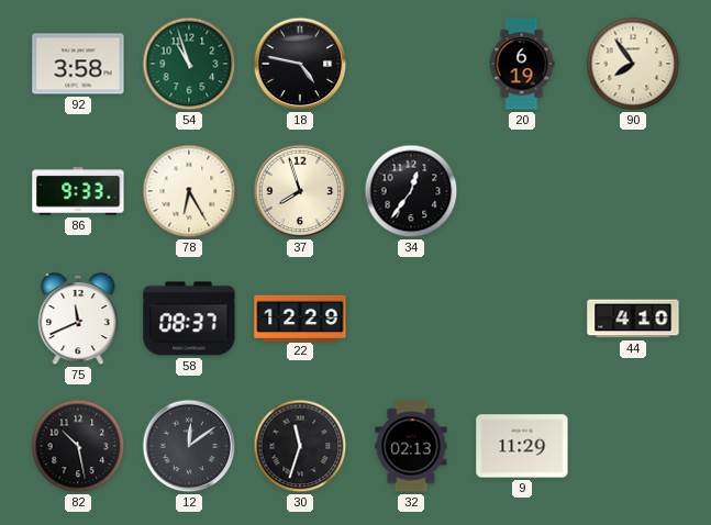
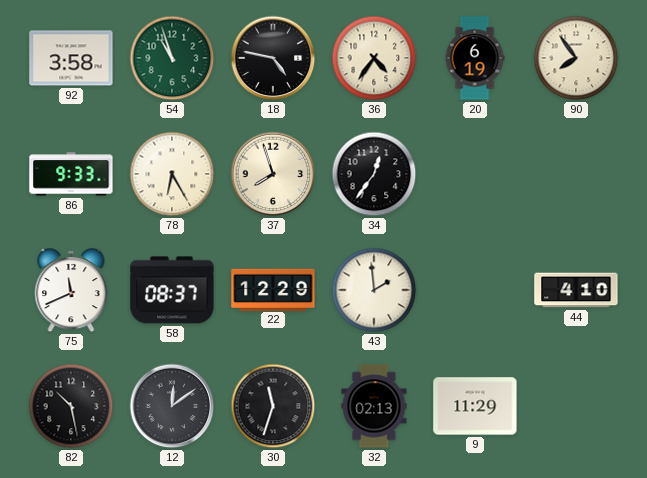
36: none -> 4:36
43: none -> 1:59
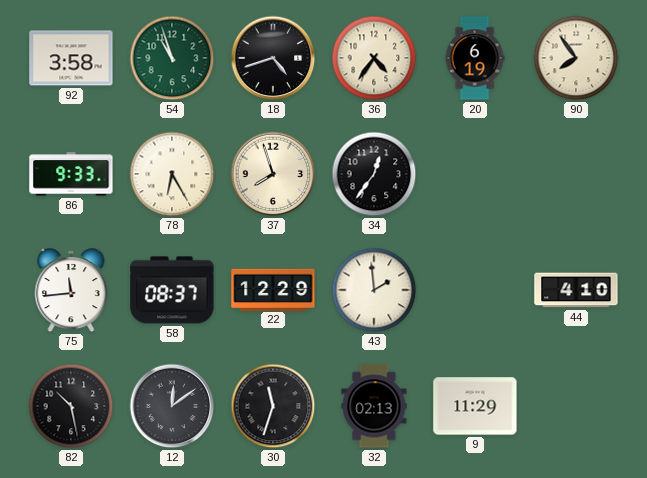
18: 4:47 -> 4:42
75: 11:41 -> 11:44
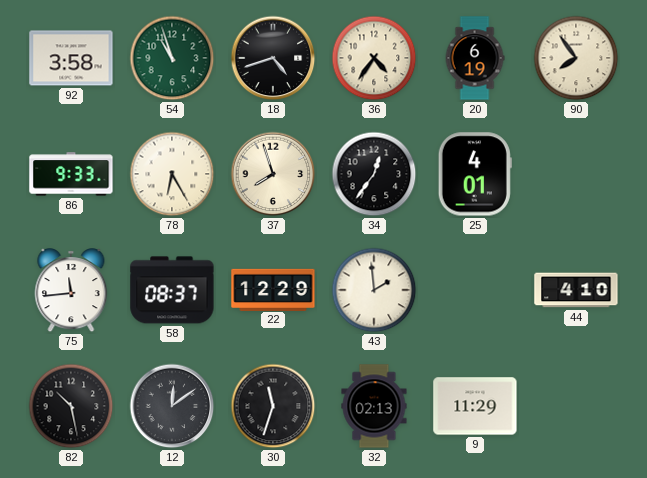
25: none -> 4:01
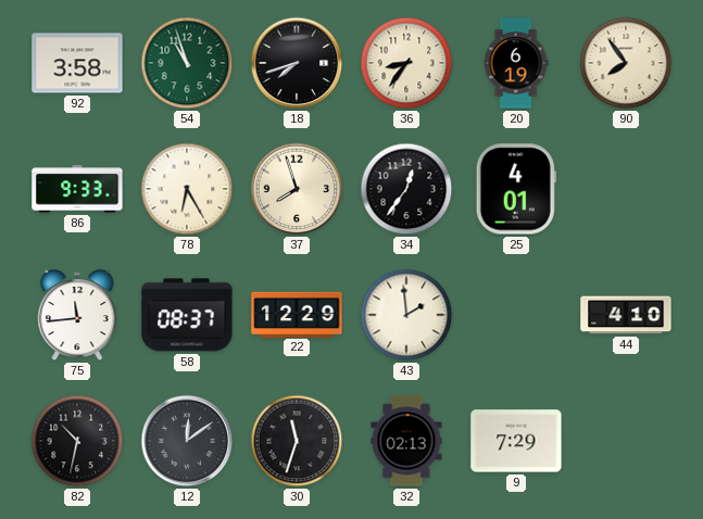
18: 4:42 -> 7:42
36: 4:36 -> 8:36
82: 10:28 -> 10:32
9: 11:29 -> 7:29
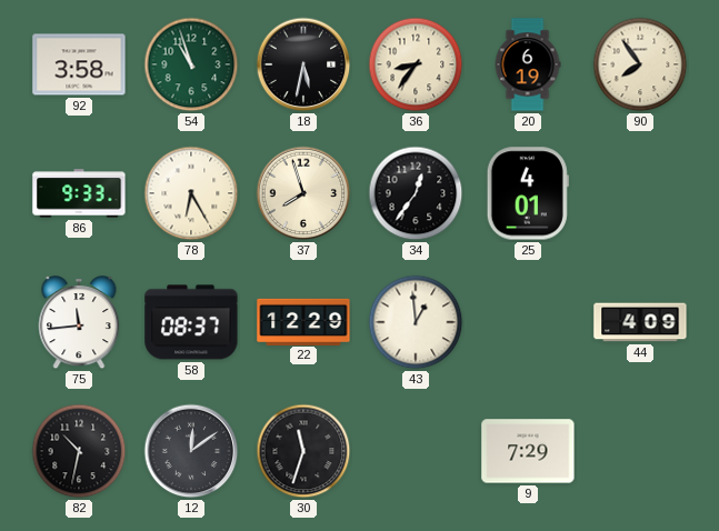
18: 7:42 -> 5:32
43: 1:59 -> 12:59
44: 4:10 -> 4:09
32: 02:13 -> none
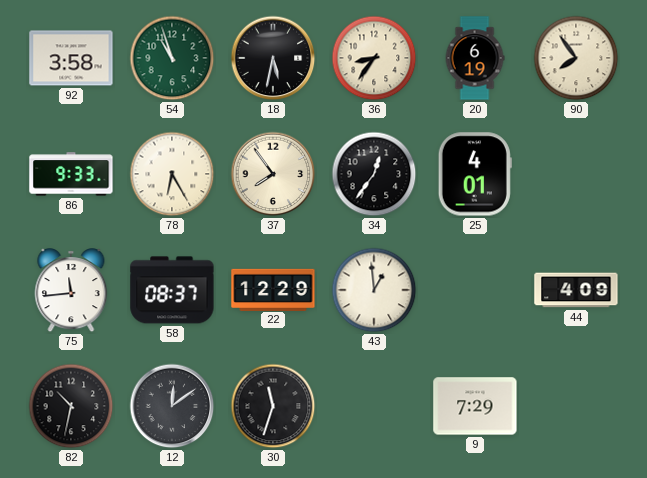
37: 7:57 -> 7:54
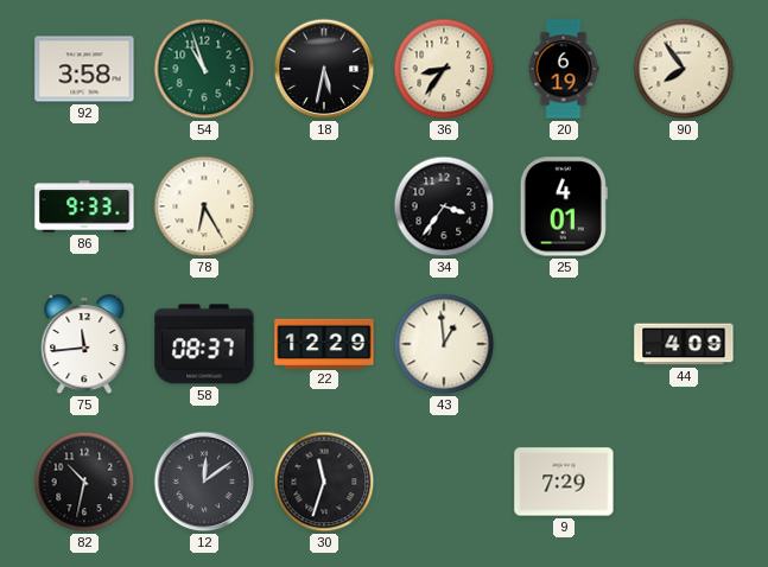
37: 7:54 -> none
34: 12:36 -> 3:36
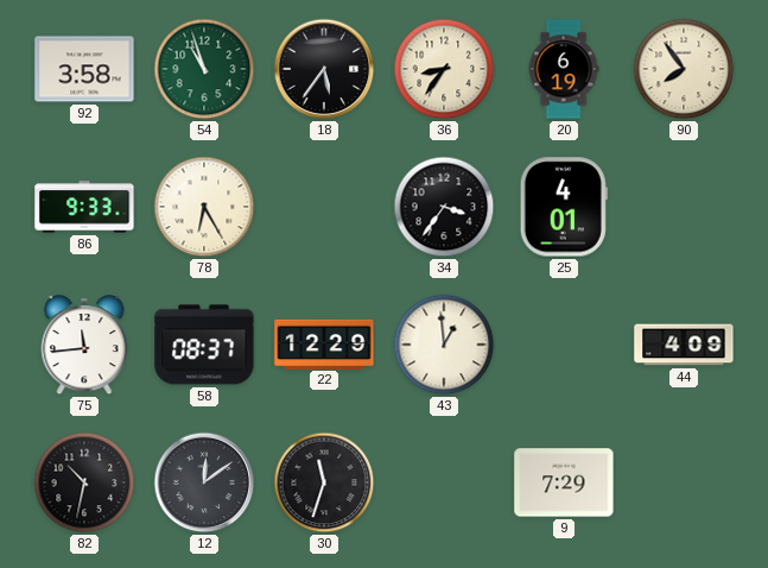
18: 5:32 -> 5:36
